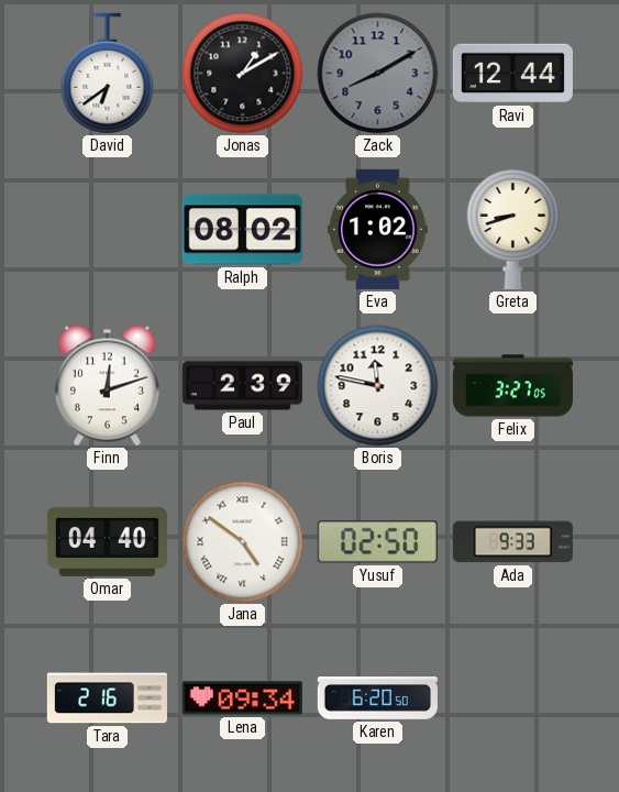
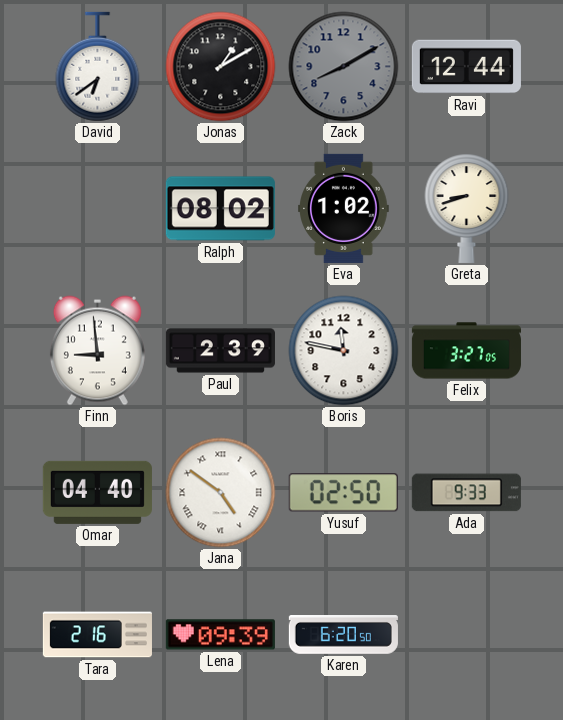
Finn: 12:12 -> 8:59
Lena: 09:34 -> 09:39
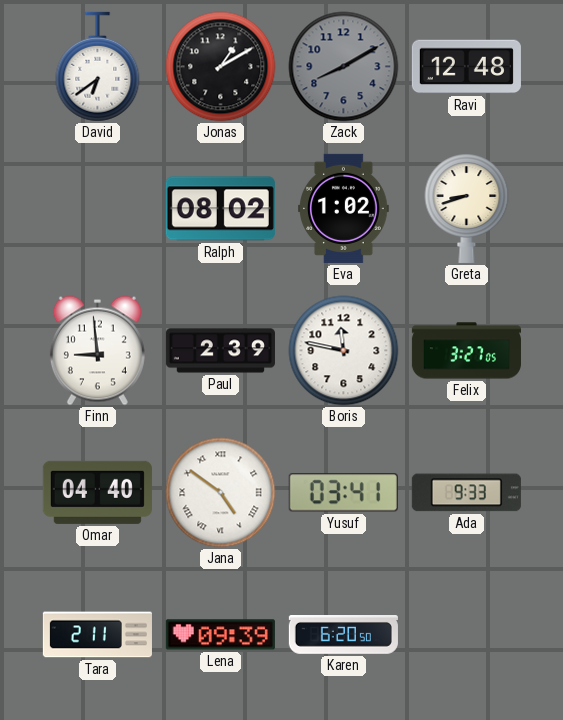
Ravi: 12:44 -> 12:48
Yusuf: 02:50 -> 03:41
Tara: 2:16 -> 2:11
